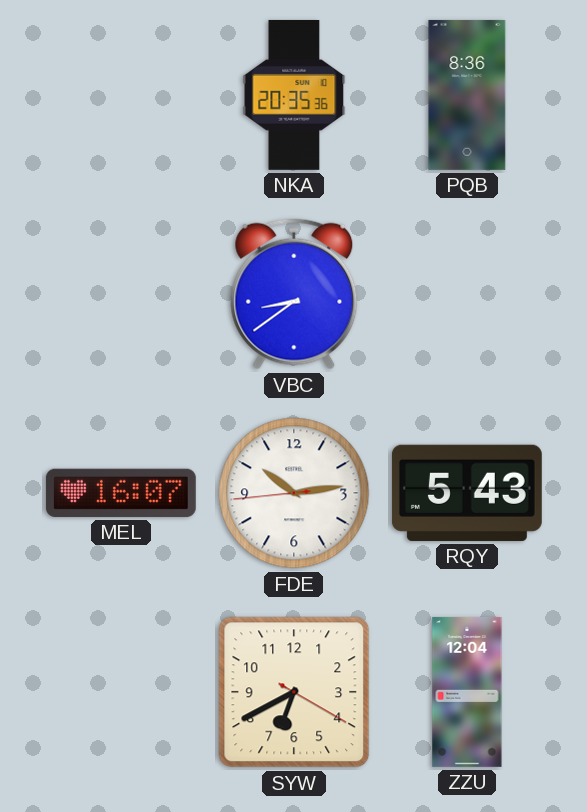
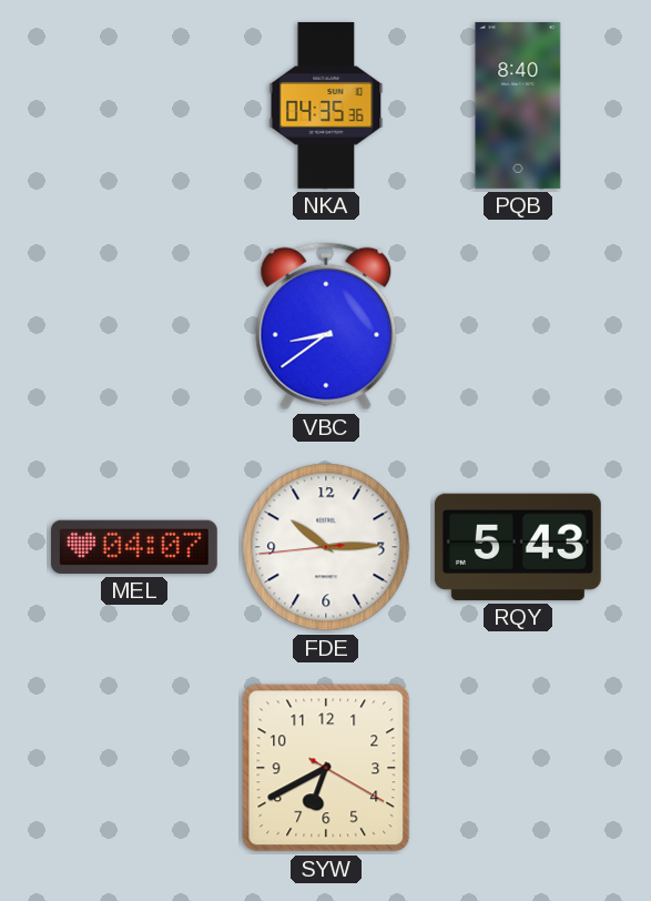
NKA: 20:35 -> 04:35
PQB: 8:36 -> 8:40
MEL: 16:07 -> 04:07
FDE: 10:13 -> 10:14
ZZU: 12:04 -> none
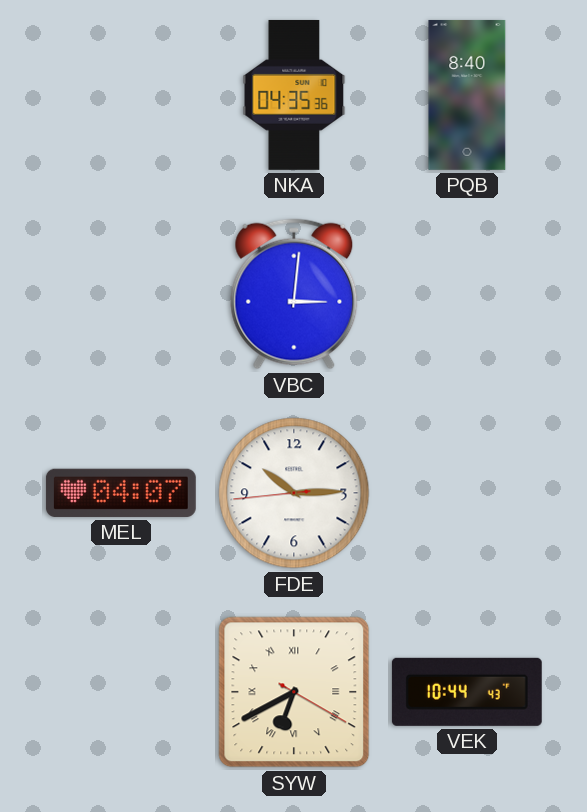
VBC: 8:39 -> 3:01
RQY: 5:43 -> none
SYW numerals: Arabic -> Roman
VEK: none -> 10:44
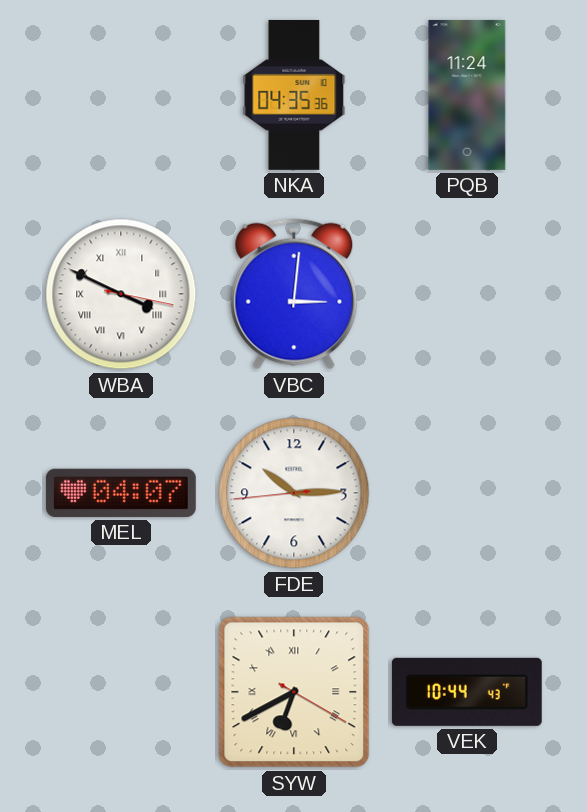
PQB: 8:40 -> 11:24
WBA: none -> 3:49
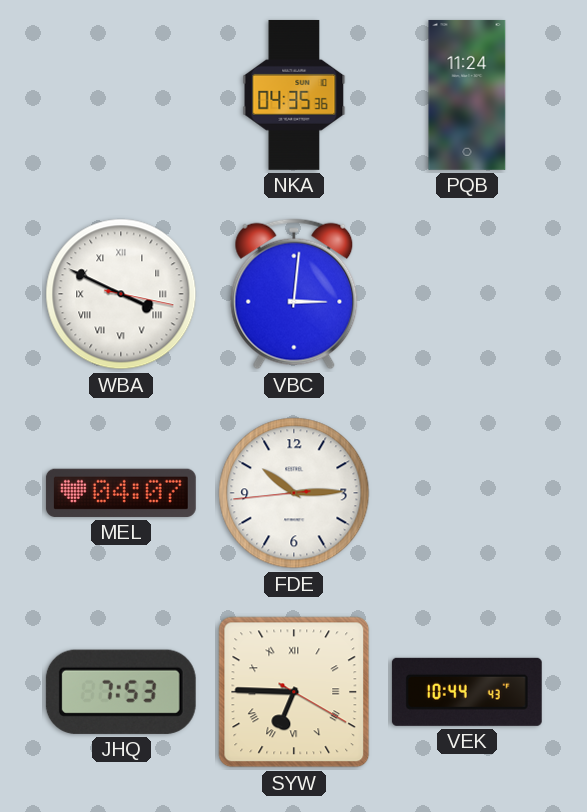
JHQ: none -> 7:53
SYW: 6:40 -> 6:45
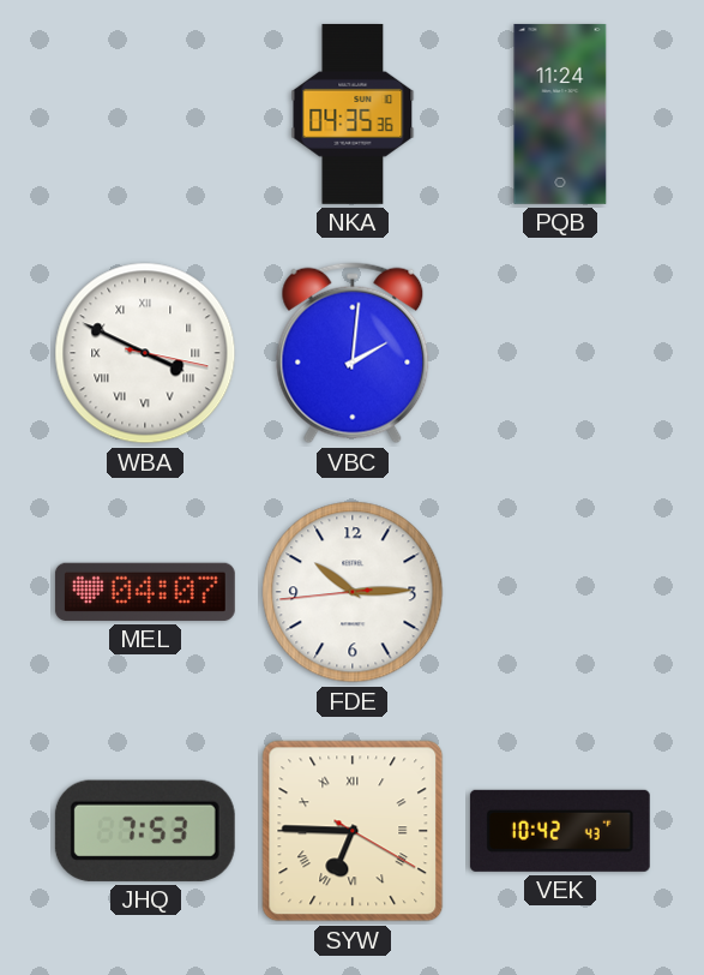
VBC: 3:01 -> 2:01
VEK: 10:44 -> 10:42
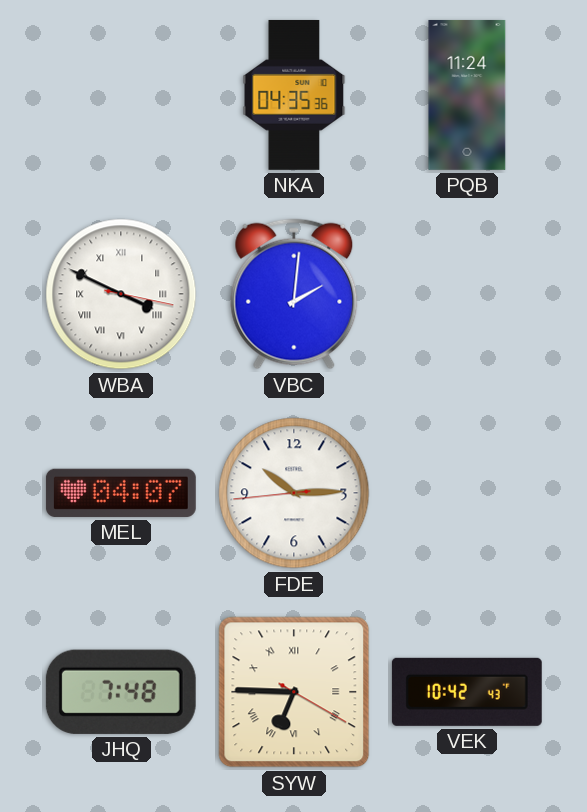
JHQ: 7:53 -> 7:48
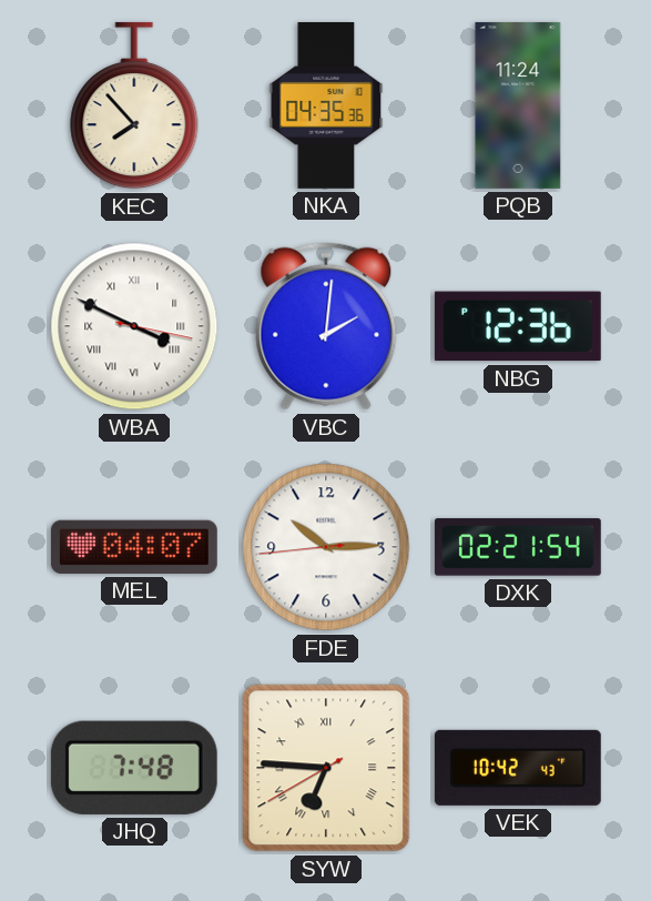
KEC: none -> 7:53
NBG: none -> 12:36
DXK: none -> 02:21
SYW: 6:45:20 -> 6:45:40
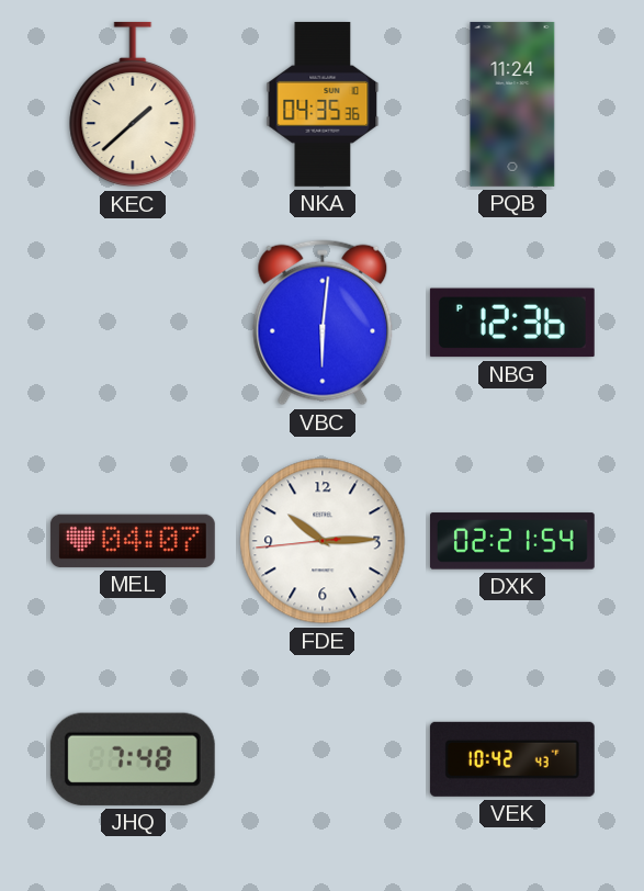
KEC: 7:53 -> 1:38
WBA: 3:49 -> none
VBC: 2:01 -> 6:01
SYW: 6:45 -> none
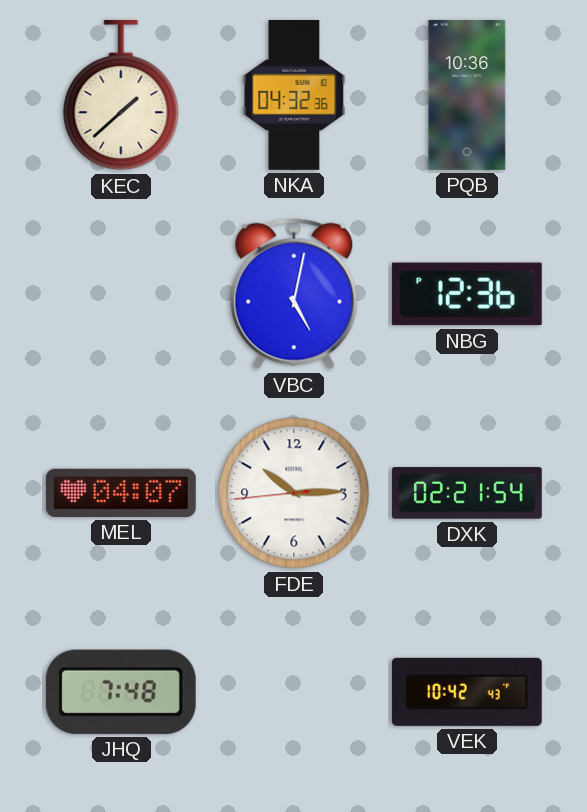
NKA: 04:35 -> 04:32
PQB: 11:24 -> 10:36
VBC: 6:01 -> 5:02
